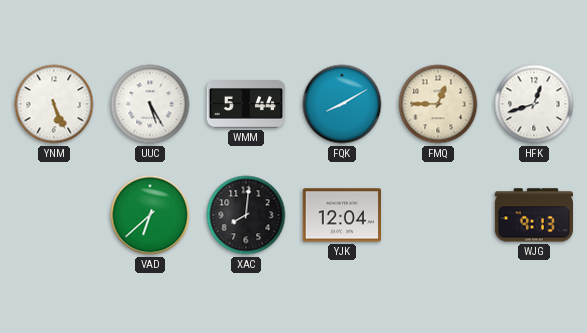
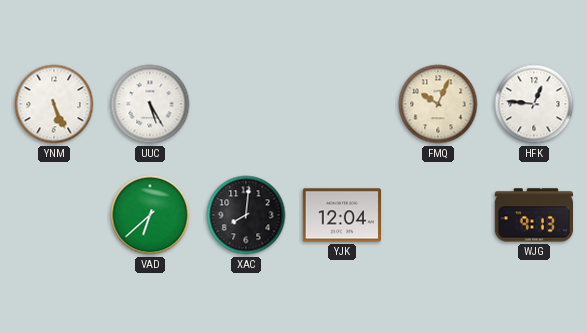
WMM: 5:44 -> none
FQK: 8:10 -> none
FMQ: 12:45 -> 10:04
HFK: 12:42 -> 12:46
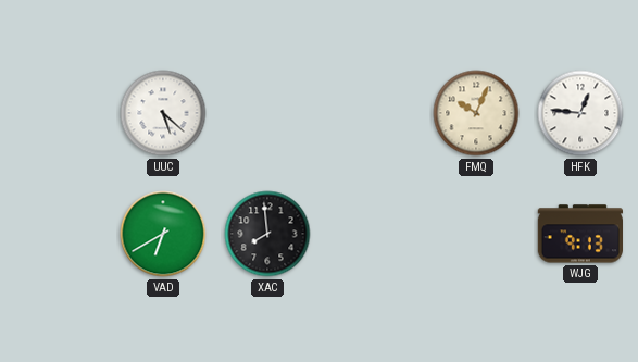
YNM: 5:26 -> none
UUC: 5:25 -> 5:22
VAD: 6:38 -> 6:40
XAC: 8:01 -> 7:59
YJK: 12:04 -> none
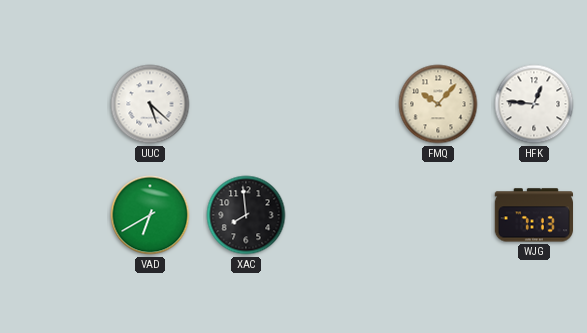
FMQ: 10:04 -> 10:07
WJG: 9:13 -> 7:13
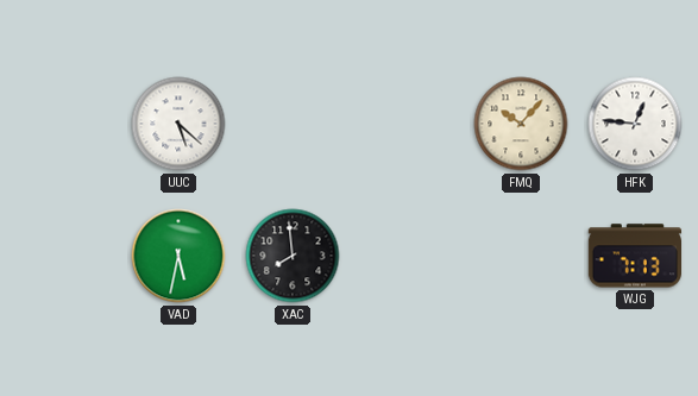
VAD: 6:40 -> 5:32
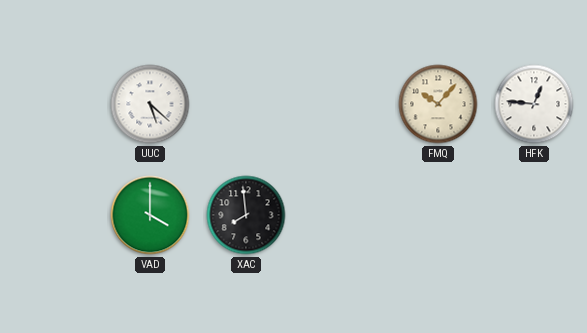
VAD: 5:32 -> 4:00
WJG: 7:13 -> none
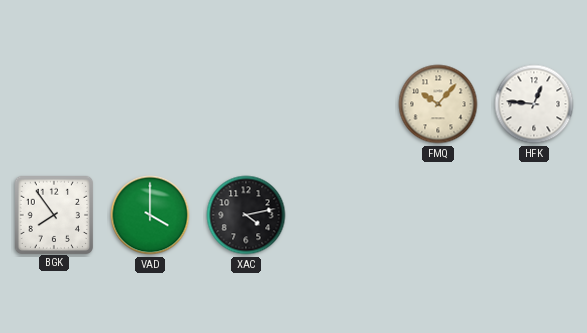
UUC: 5:22 -> none
BGK: none -> 7:54
XAC: 7:59 -> 4:13
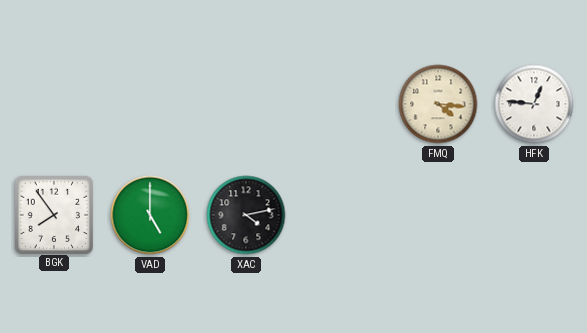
FMQ: 10:07 -> 4:16
VAD: 4:00 -> 5:00
